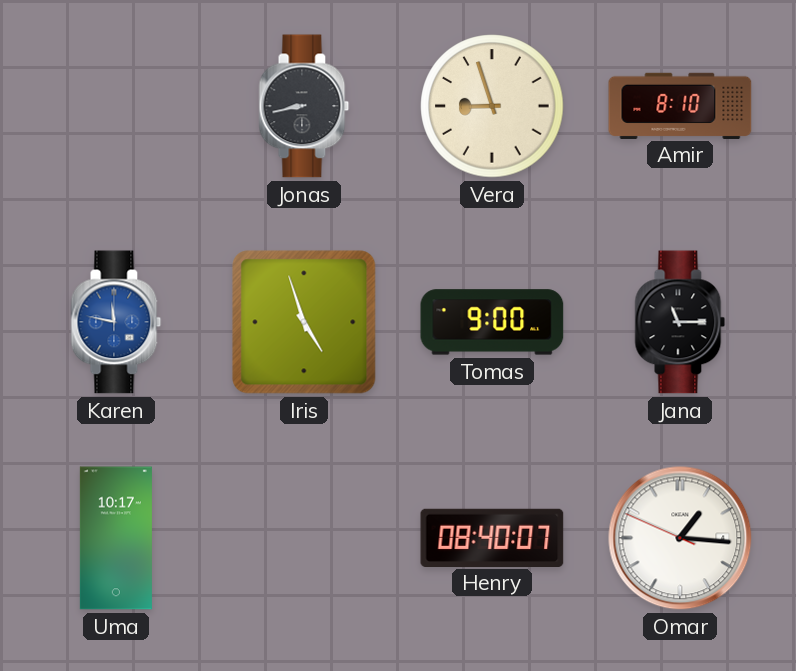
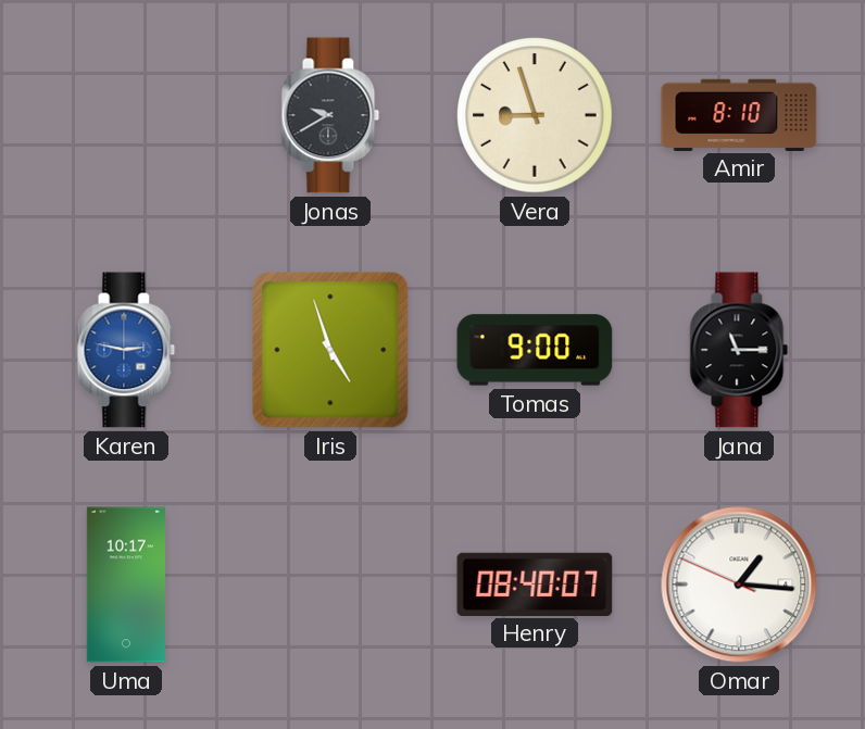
Jonas: 8:43 -> 9:40
Karen: 11:47 -> 2:47
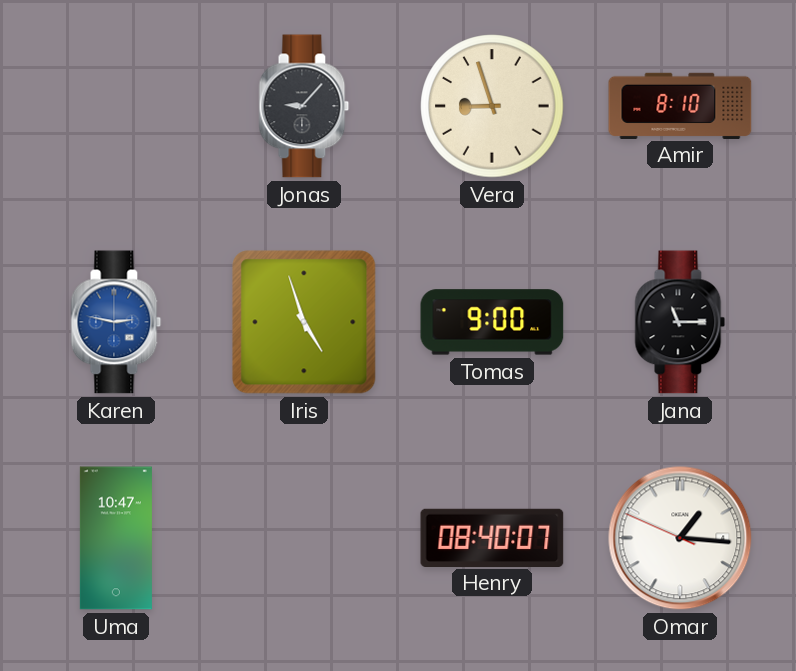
Jonas: 9:40 -> 9:07
Uma: 10:17 -> 10:47
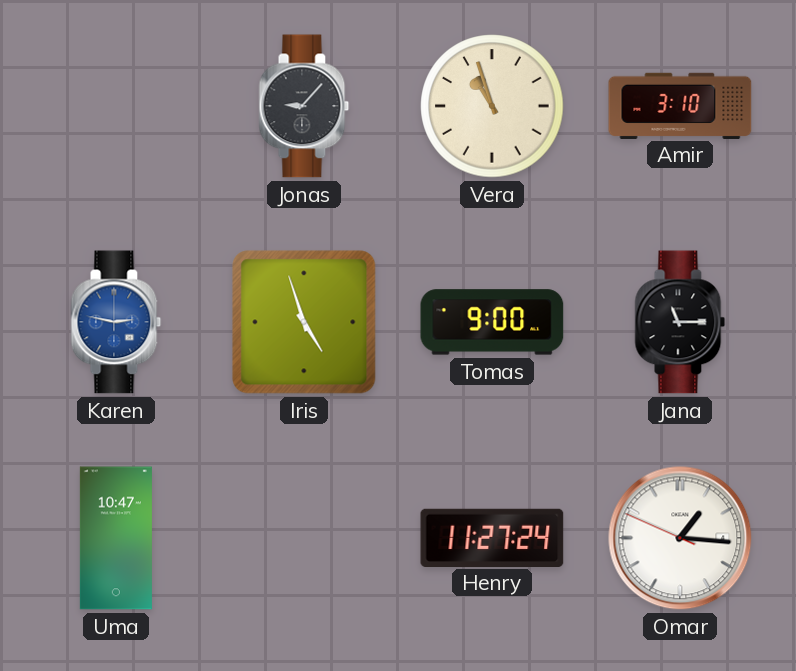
Vera: 8:57 -> 10:57
Amir: 8:10 -> 3:10
Henry: 08:40 -> 11:27
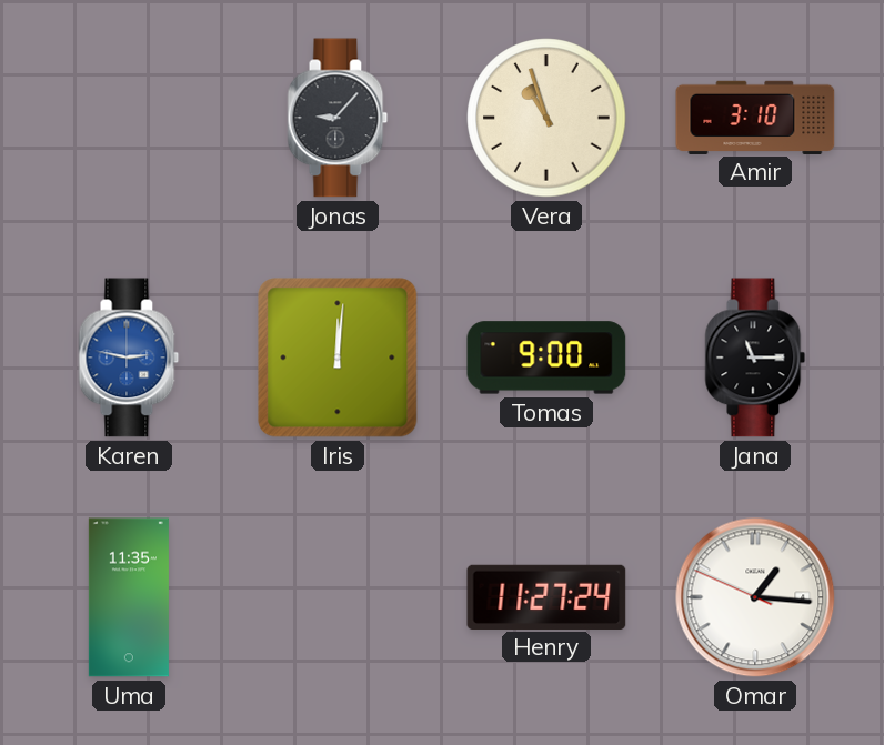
Iris: 4:57 -> 12:01
Uma: 10:47 -> 11:35
